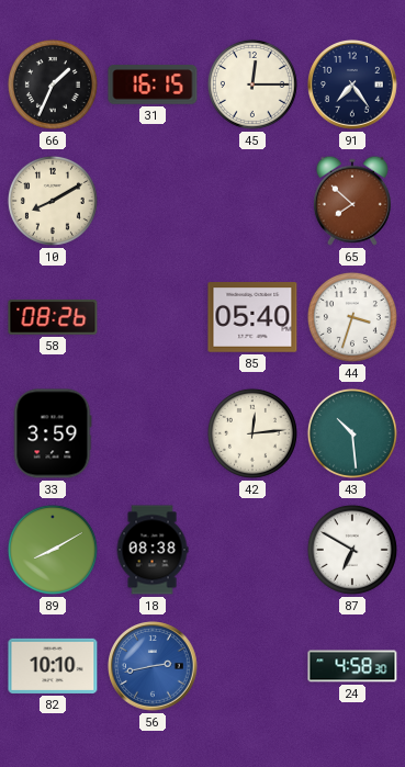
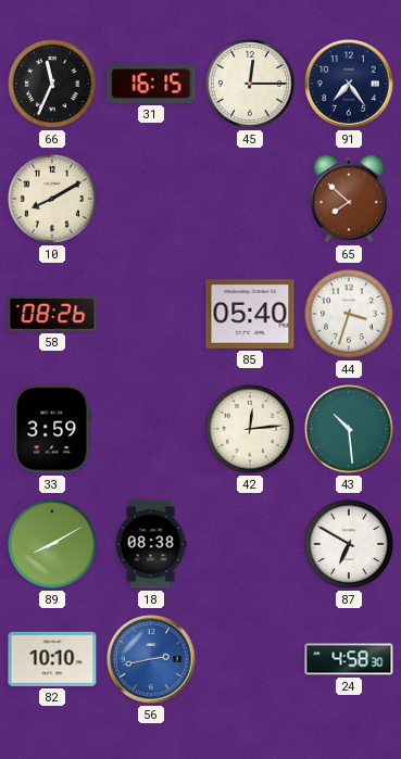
66: 1:34 -> 11:34
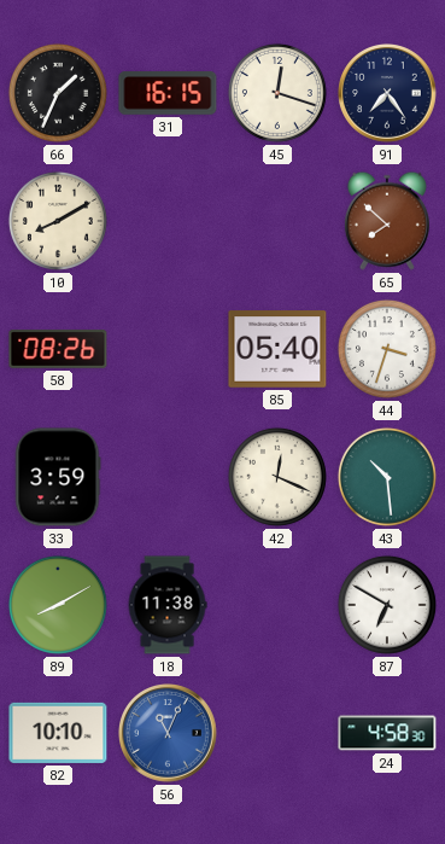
66: 11:34 -> 1:34
45: 12:15 -> 12:18
42: 12:14 -> 12:19
18: 08:38 -> 11:38
56: 2:43 -> 11:04
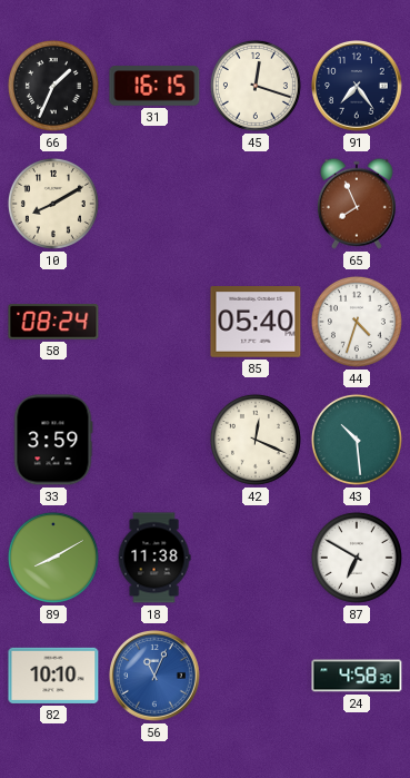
65: 7:52 -> 7:56
58: 08:26 -> 08:24
44: 3:33 -> 4:33
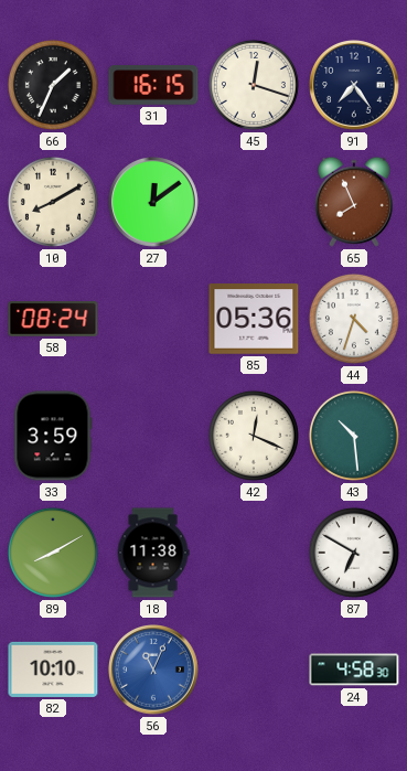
27: none -> 12:09
85: 05:40 -> 05:36
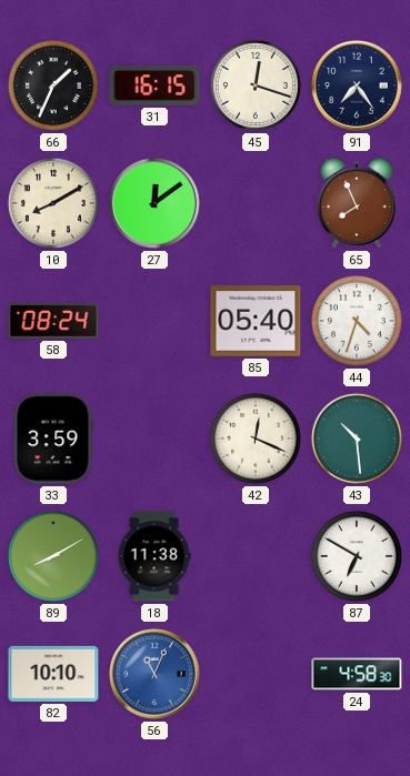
85: 05:36 -> 05:40
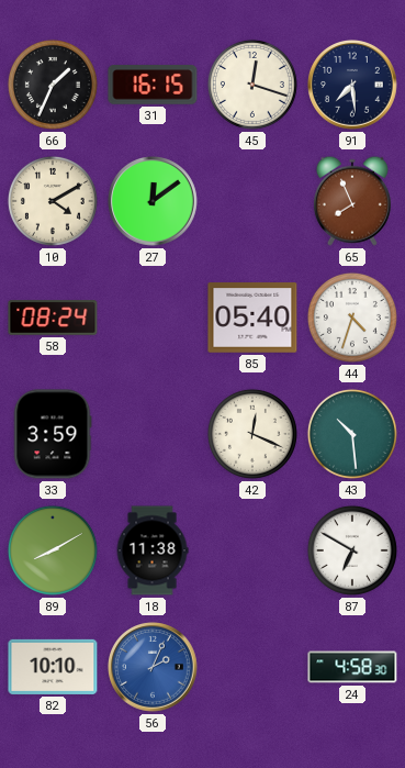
91: 7:24 -> 7:29
10: 8:10 -> 4:10
56: 11:04 -> 2:04
